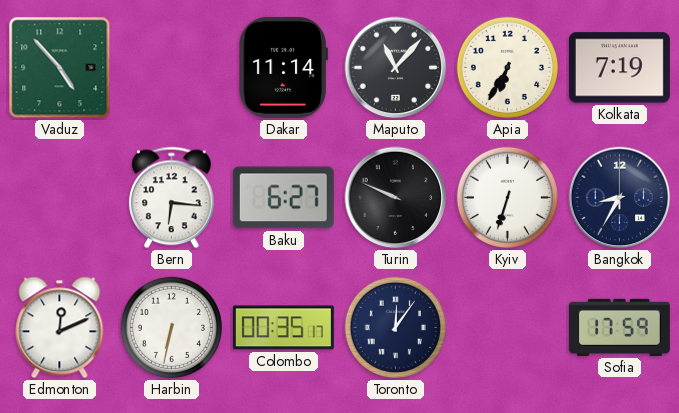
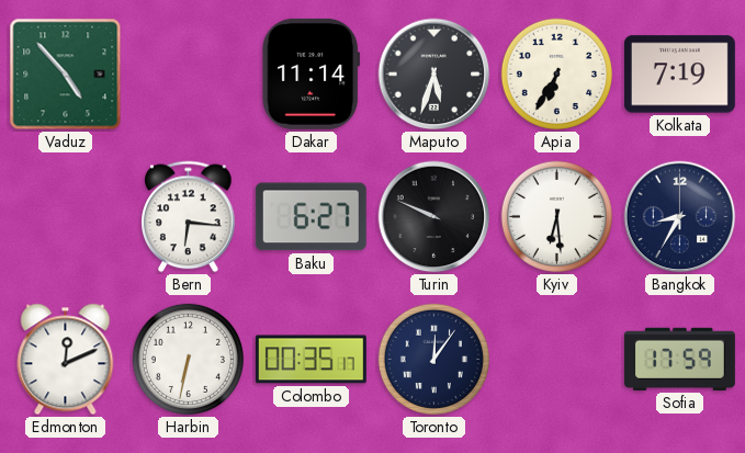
Maputo: 11:07 -> 5:33
Kyiv: 6:33 -> 6:29
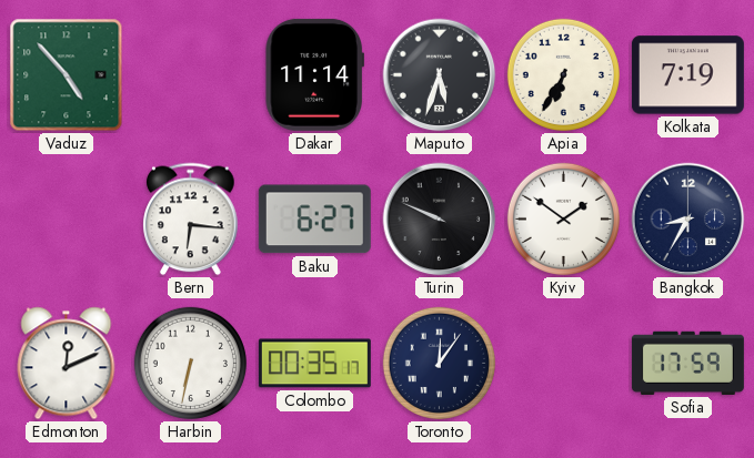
Kyiv: 6:29 -> 1:51
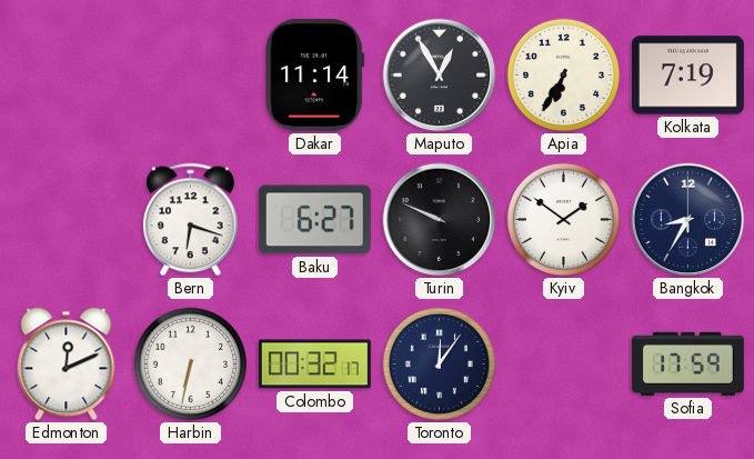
Vaduz: 4:53 -> none
Maputo: 5:33 -> 12:55
Bern: 6:16 -> 6:18
Colombo: 00:35 -> 00:32
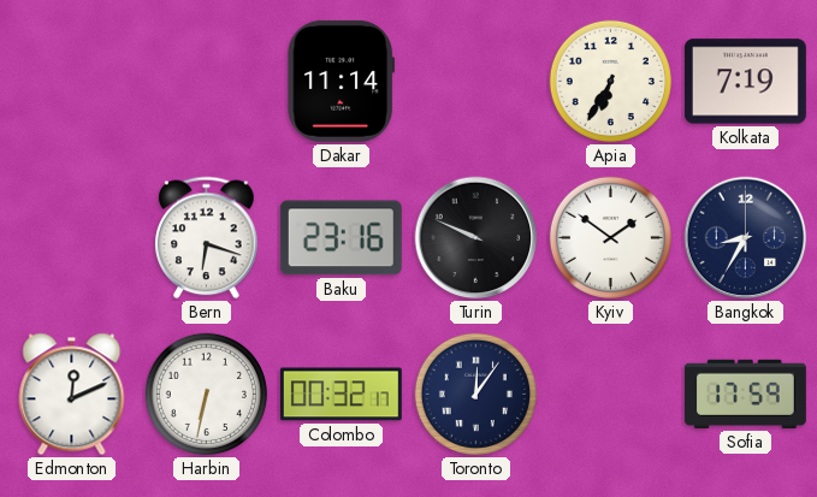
Maputo: 12:55 -> none
Baku: 6:27 -> 23:16
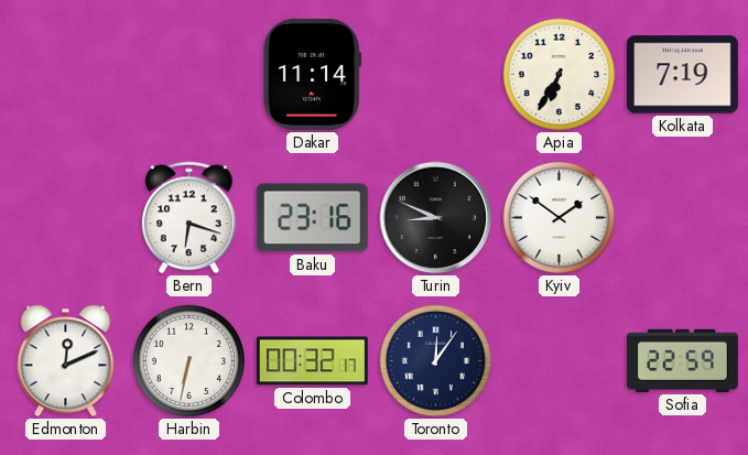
Turin: 9:49 -> 8:49
Bangkok: 8:35 -> none
Sofia: 17:59 -> 22:59
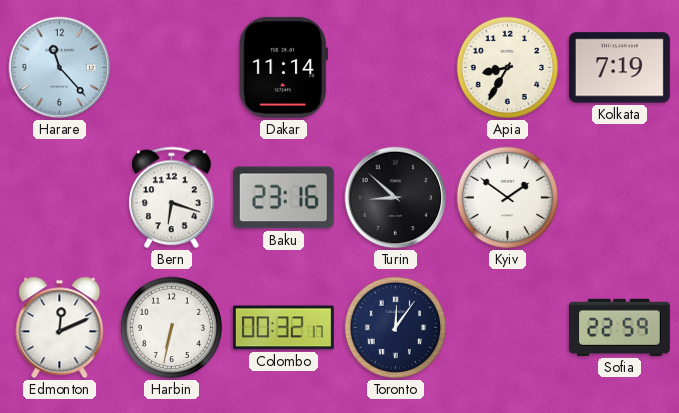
Harare: none -> 11:23
Apia: 6:35 -> 8:35
Turin: 8:49 -> 8:52
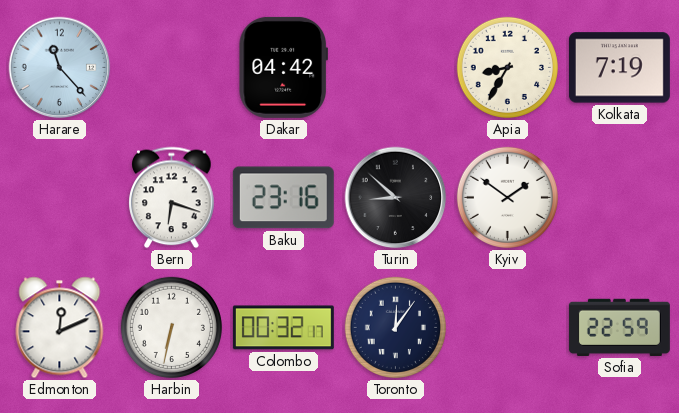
Dakar: 11:14 -> 04:42
